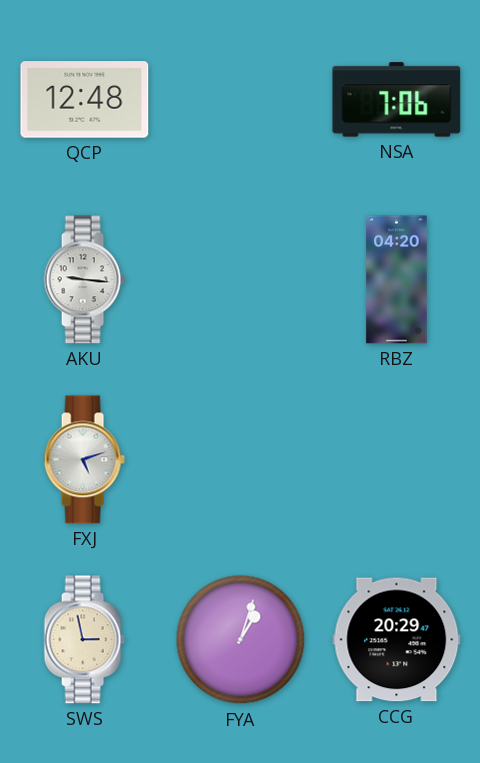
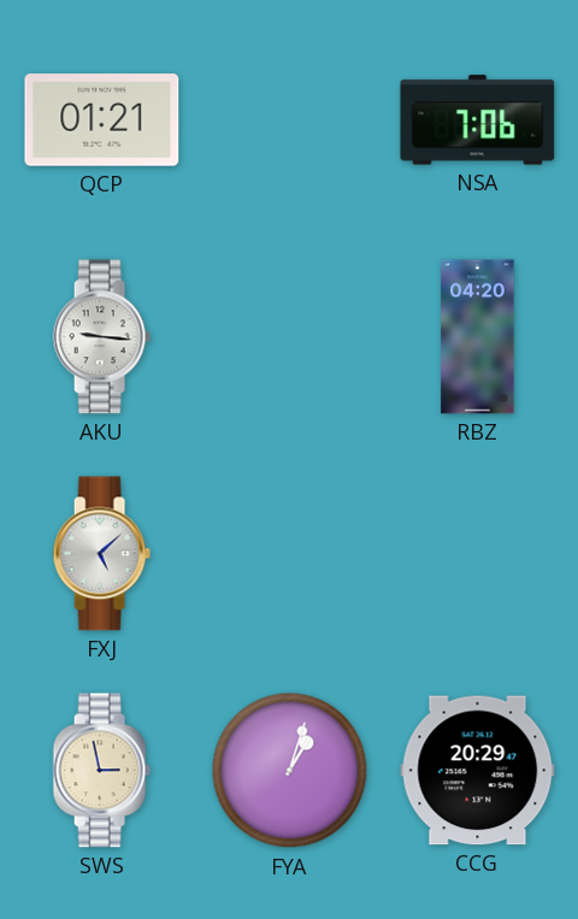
QCP: 12:48 -> 01:21
FXJ: 5:12 -> 5:08
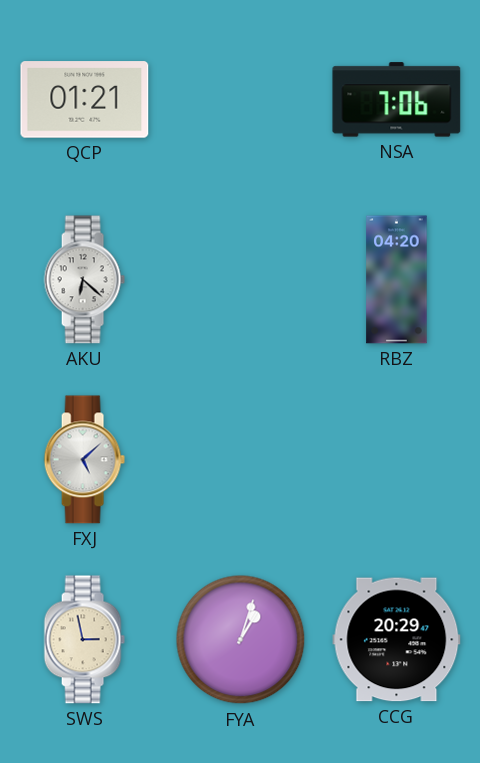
AKU: 9:16 -> 6:22
